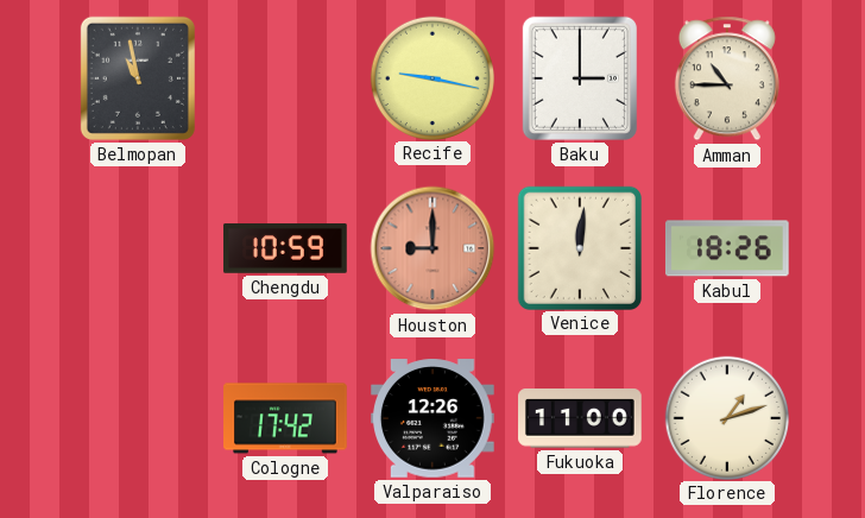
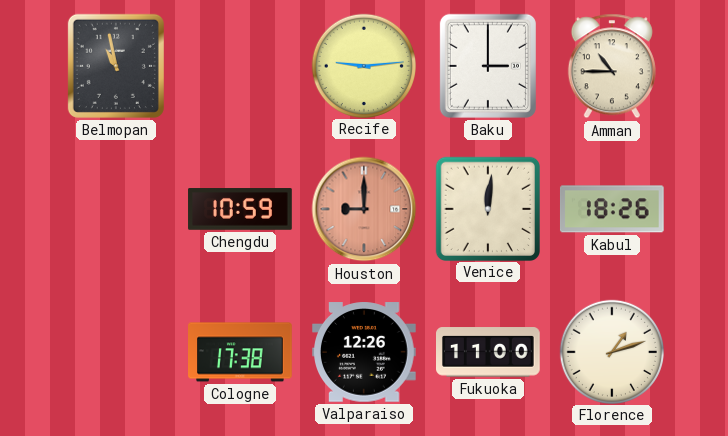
Recife: 9:17 -> 9:14
Cologne: 17:42 -> 17:38
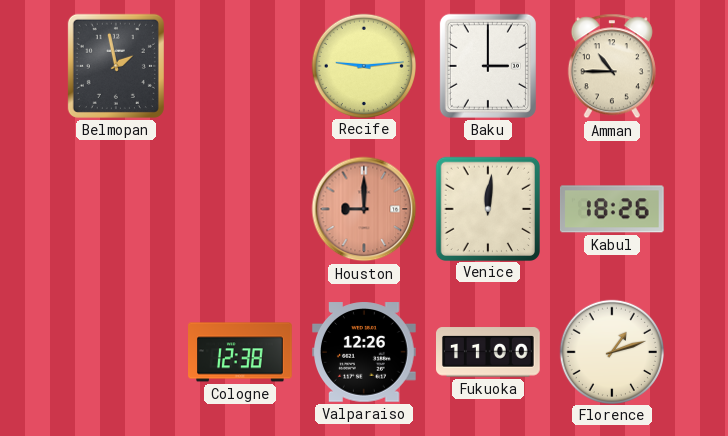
Belmopan: 10:58 -> 1:58
Chengdu: 10:59 -> none
Cologne: 17:38 -> 12:38
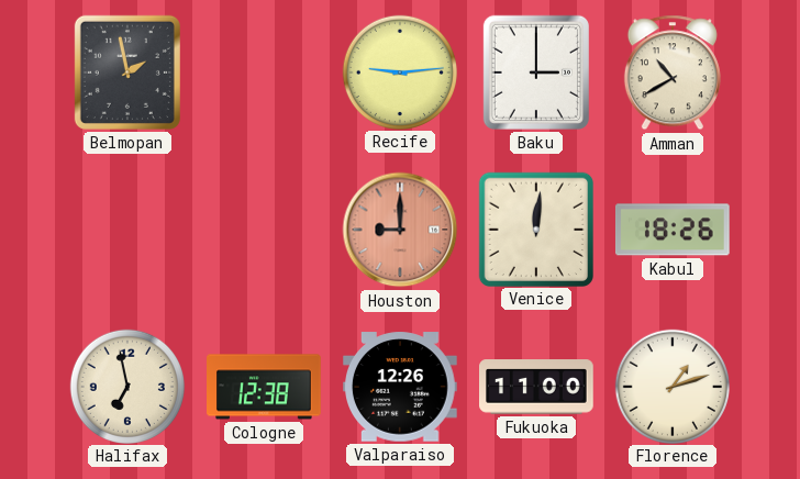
Amman: 10:45 -> 10:40
Halifax: none -> 6:58
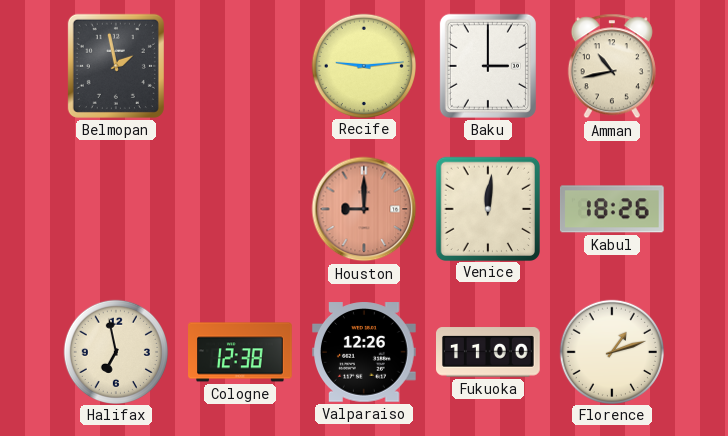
Amman: 10:40 -> 10:43
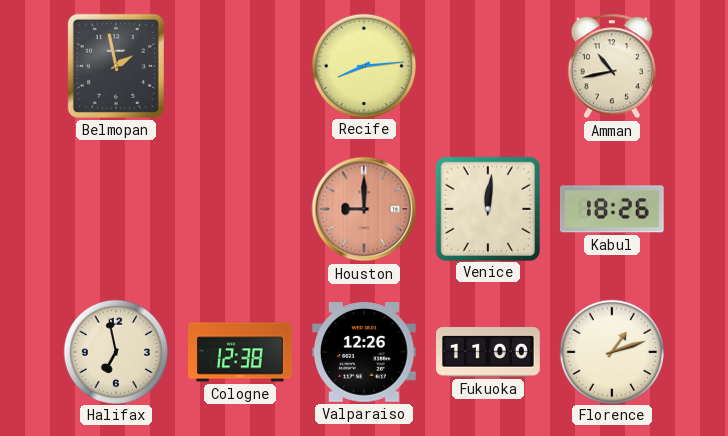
Recife: 9:14 -> 8:14
Baku: 3:00 -> none
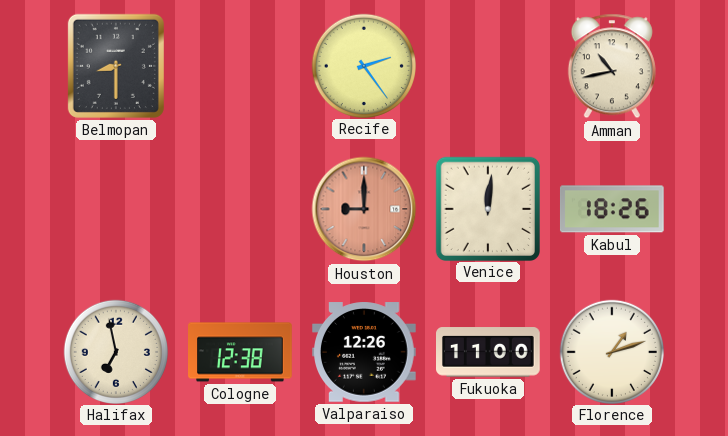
Belmopan: 1:58 -> 8:30
Recife: 8:14 -> 2:24
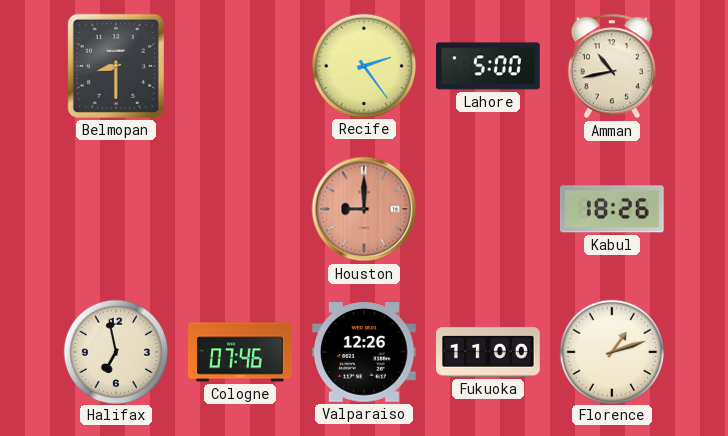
Lahore: none -> 5:00
Venice: 12:01 -> none
Cologne: 12:38 -> 07:46
